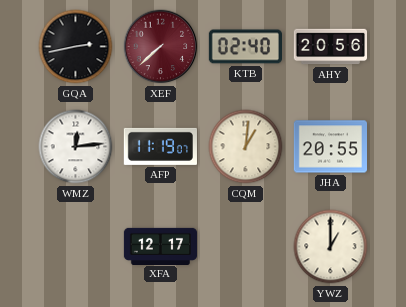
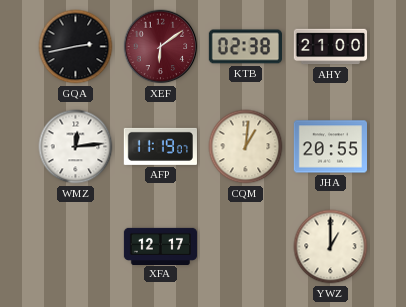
XEF: 7:38 -> 6:09
KTB: 02:40 -> 02:38
AHY: 20:56 -> 21:00
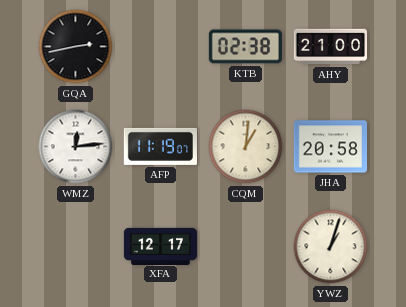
XEF: 6:09 -> none
JHA: 20:55 -> 20:58
YWZ: 1:00 -> 1:03
